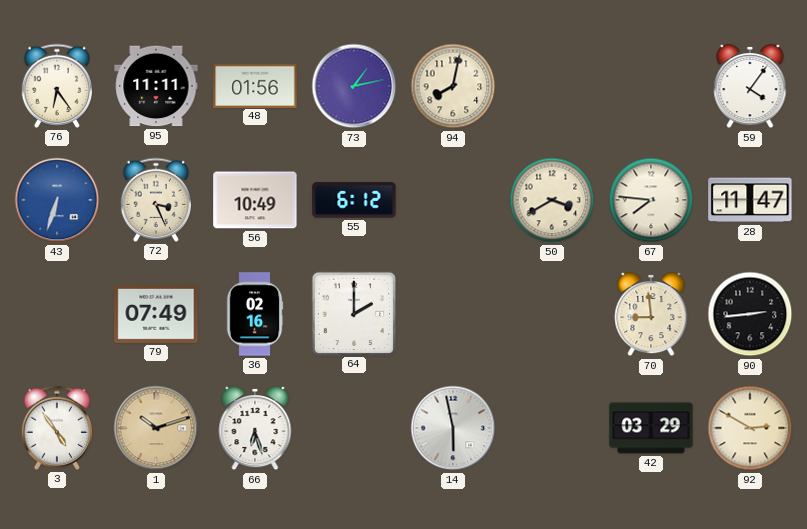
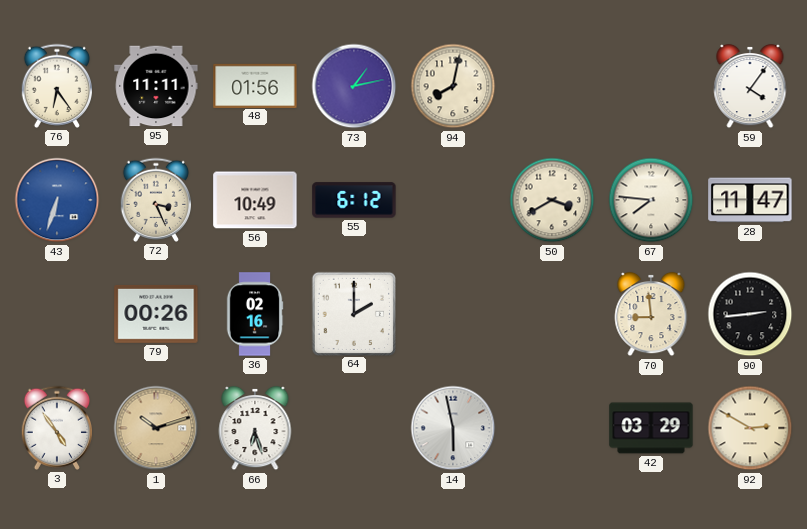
79: 07:49 -> 00:26
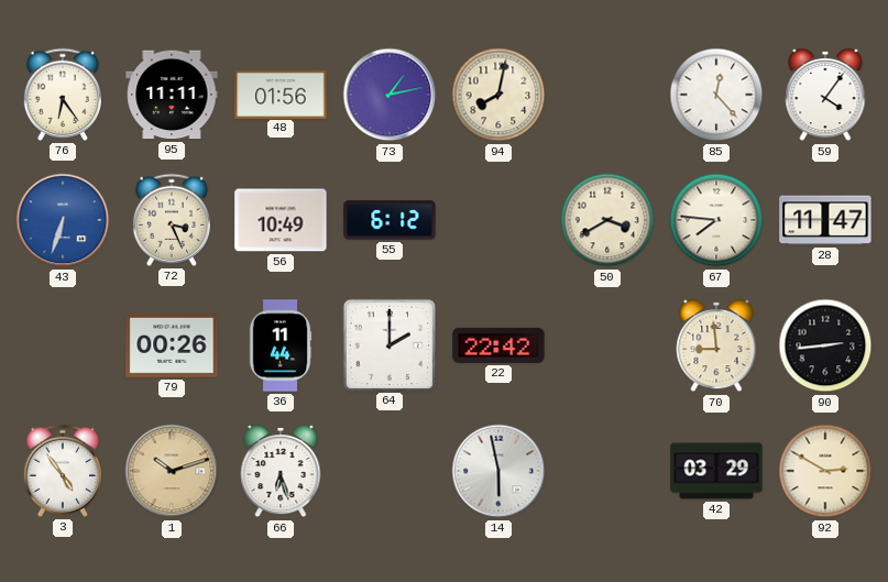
85: none -> 12:23
36: 02:16 -> 11:44
22: none -> 22:42
